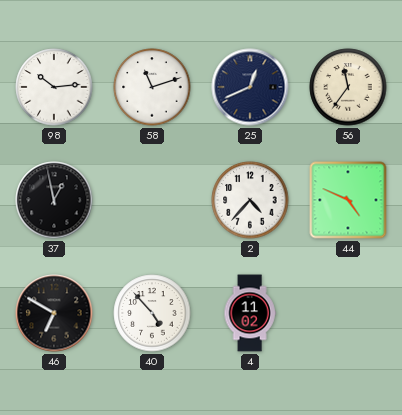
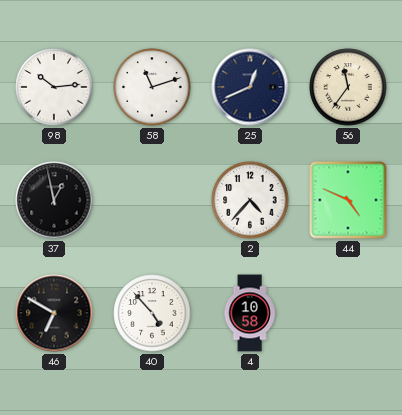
4: 11:02 -> 10:58
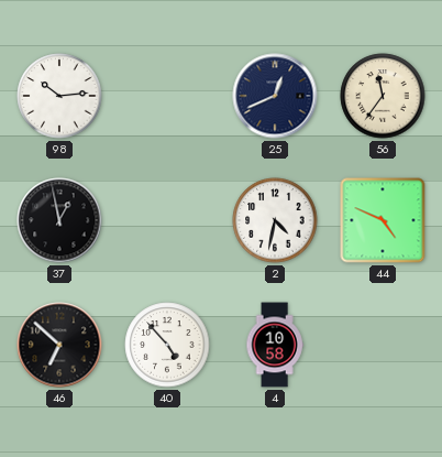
58: 11:12 -> none
2: 4:37 -> 4:32
46: 6:50 -> 6:52
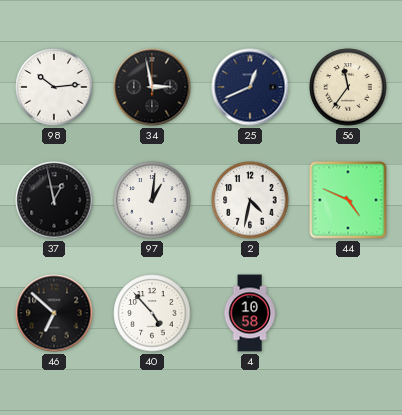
34: none -> 2:58
97: none -> 1:01
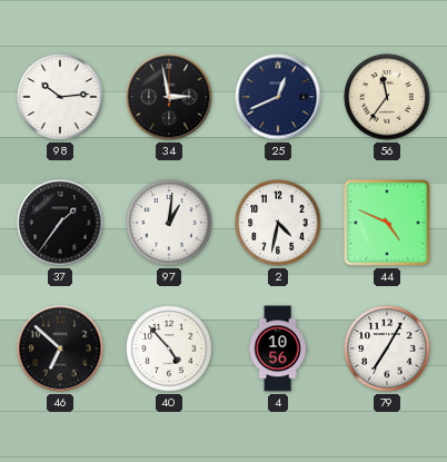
37: 12:58 -> 1:36
4: 10:58 -> 10:56
79: none -> 7:05
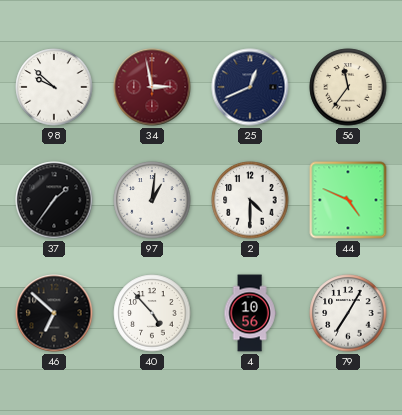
98: 10:14 -> 9:52
34 dial: black -> burgundy
2: 4:32 -> 4:30
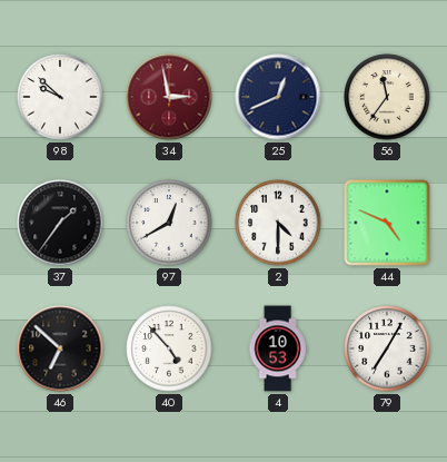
97: 1:01 -> 12:40
4: 10:56 -> 10:53
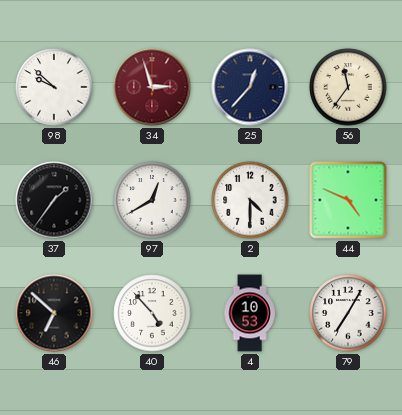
34: 2:58 -> 2:57
25: 12:41 -> 12:37
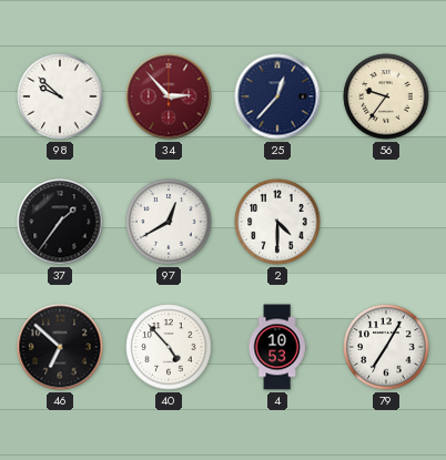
34: 2:57 -> 2:53
56: 11:36 -> 9:36
44: 4:49 -> none
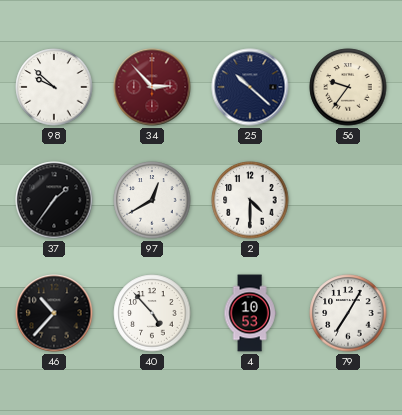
25: 12:37 -> 10:22
46: 6:52 -> 10:37
